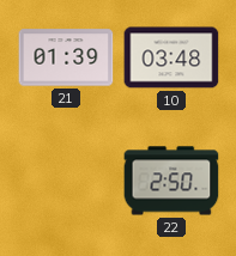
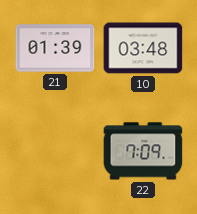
22: 2:50 -> 7:09
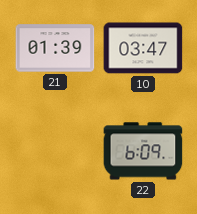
10: 03:48 -> 03:47
22: 7:09 -> 6:09
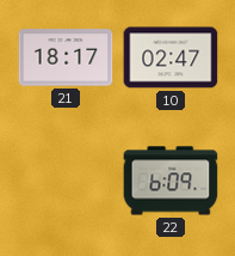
21: 01:39 -> 18:17
10: 03:47 -> 02:47
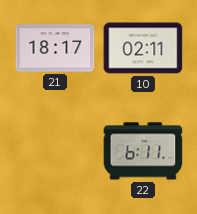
10: 02:47 -> 02:11
22: 6:09 -> 6:11
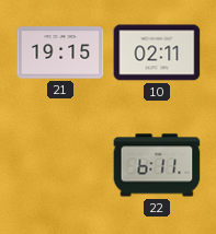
21: 18:17 -> 19:15
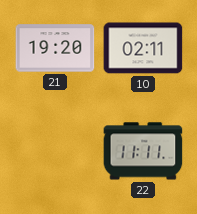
21: 19:15 -> 19:20
22: 6:11 -> 11:11
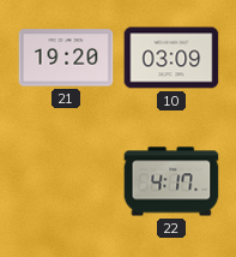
10: 02:11 -> 03:09
22: 11:11 -> 4:17
